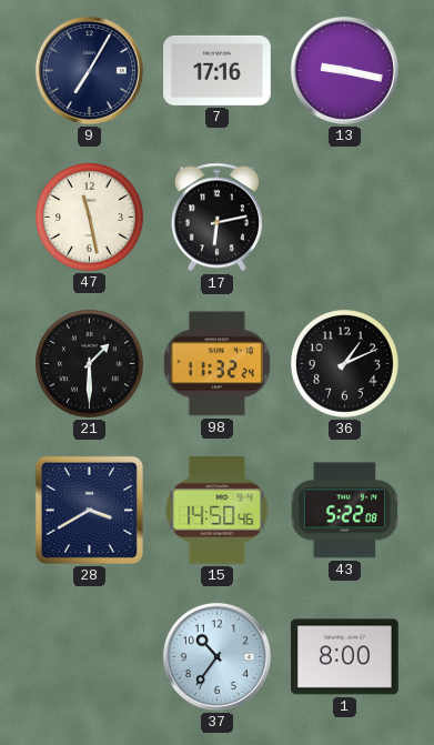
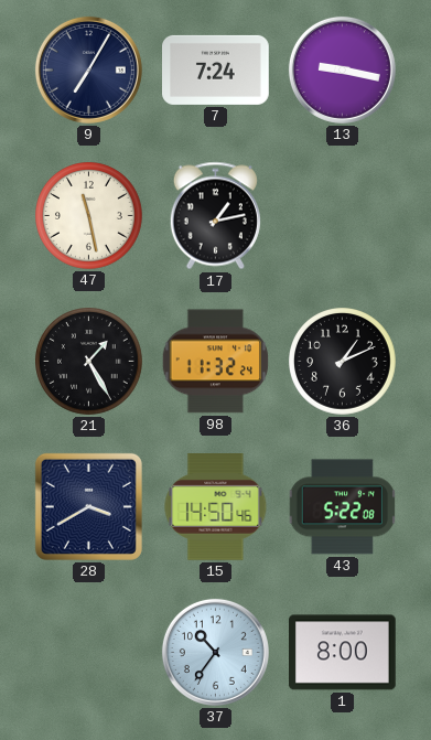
7: 17:16 -> 7:24
17: 6:13 -> 1:13
21: 1:30 -> 1:25
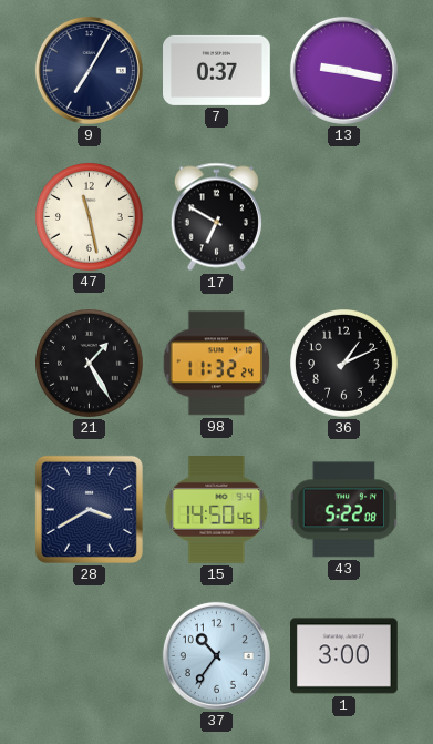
7: 7:24 -> 0:37
17: 1:13 -> 6:50
1: 8:00 -> 3:00
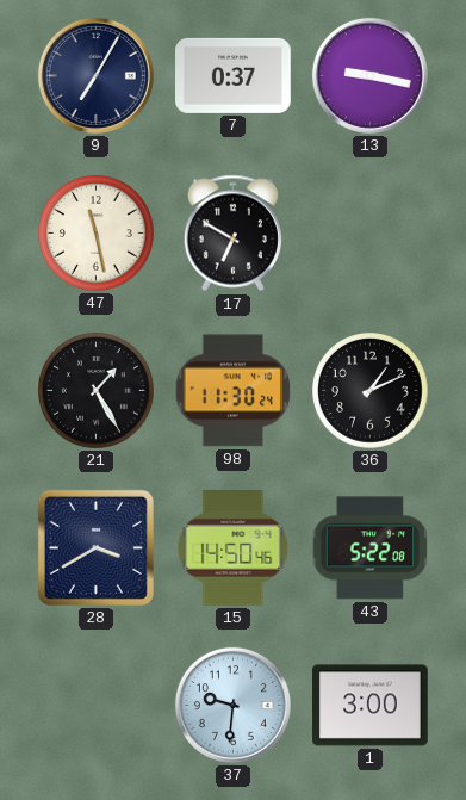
98: 11:32 -> 11:30
37: 10:36 -> 9:31
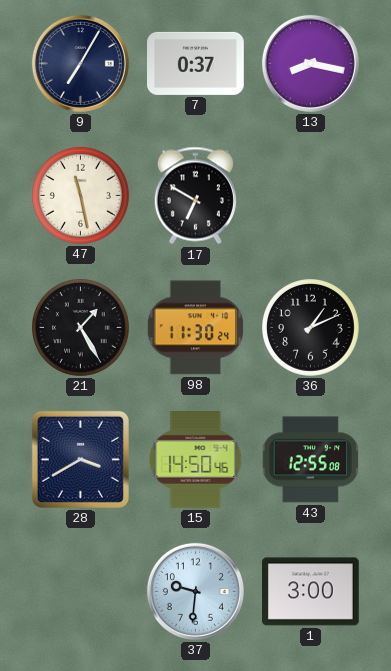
13: 9:17 -> 8:17
43: 5:22 -> 12:55
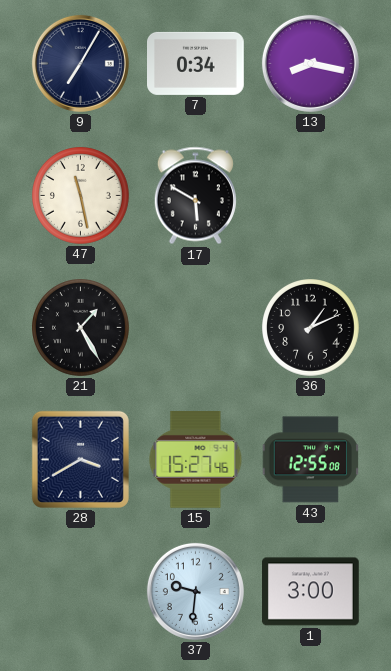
7: 0:37 -> 0:34
17: 6:50 -> 5:50
98: 11:30 -> none
15: 14:50 -> 15:27
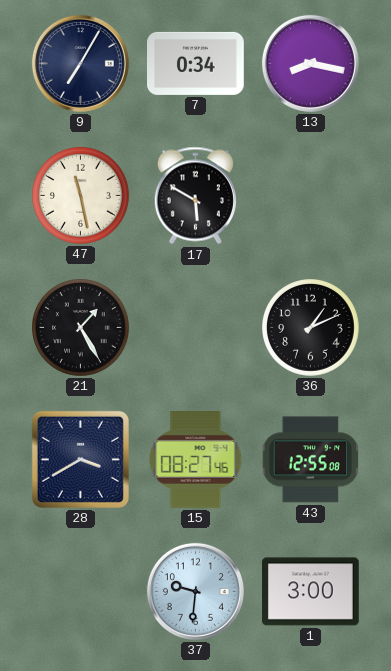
15: 15:27 -> 08:27
